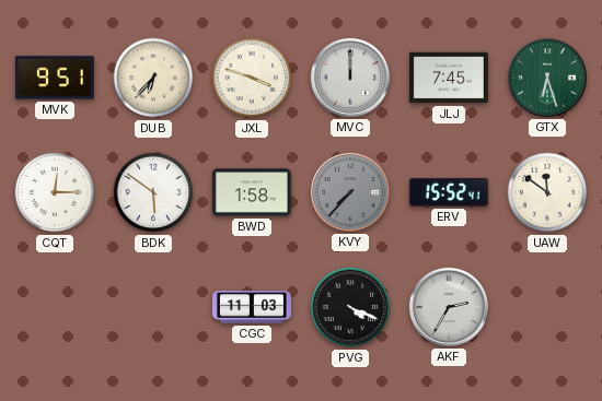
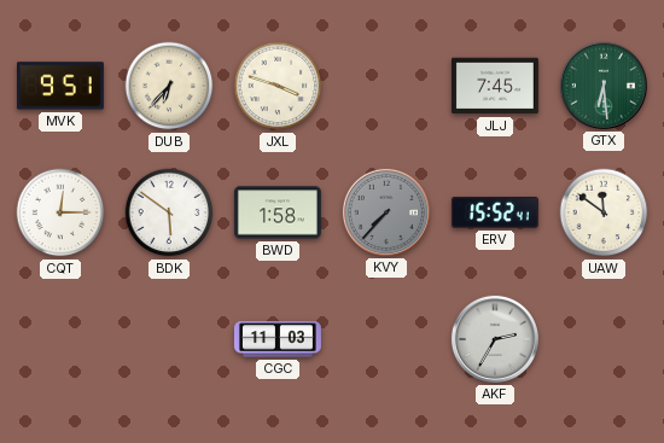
MVC: 12:00 -> none
GTX: 6:27 -> 6:29
PVG: 4:19 -> none
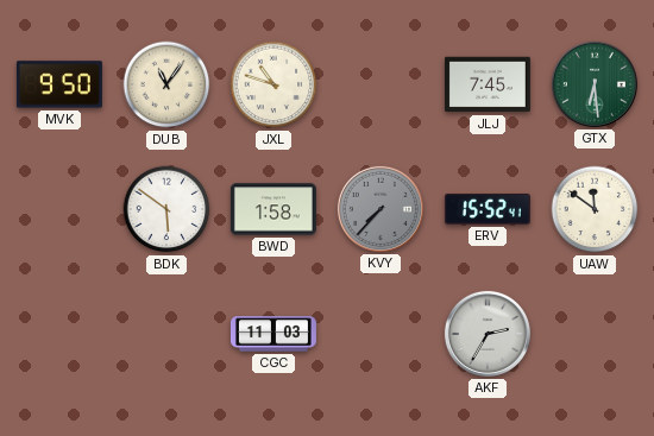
MVK: 9:51 -> 9:50
DUB: 6:37 -> 11:06
JXL: 3:48 -> 10:48
CQT: 12:15 -> none
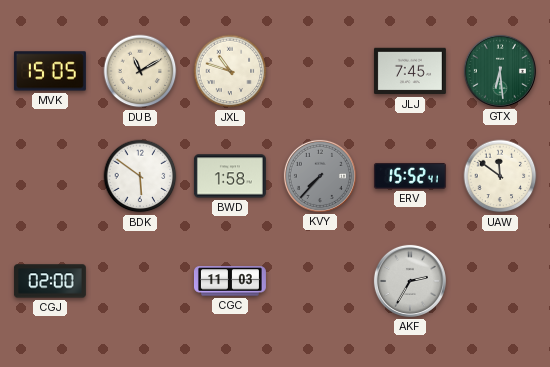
MVK: 9:50 -> 15:05
DUB: 11:06 -> 11:10
CGJ: none -> 02:00
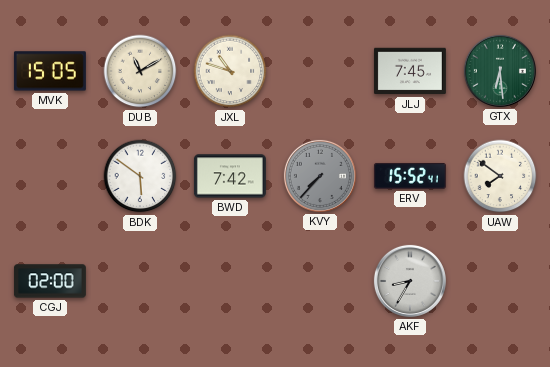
BWD: 1:58 -> 7:42
UAW: 11:51 -> 7:51
CGC: 11:03 -> none
AKF: 2:35 -> 8:35
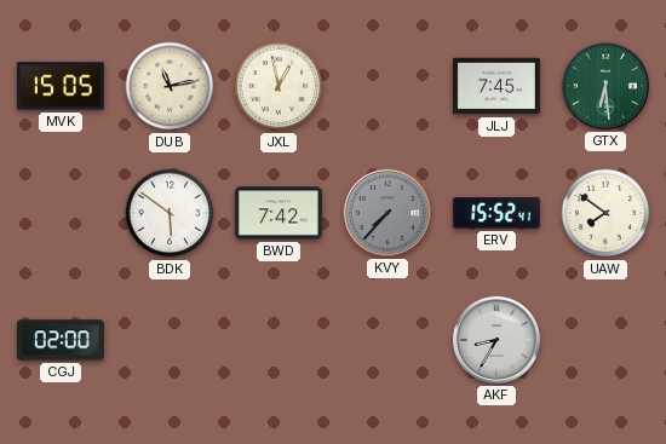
DUB: 11:10 -> 11:13
JXL: 10:48 -> 12:58
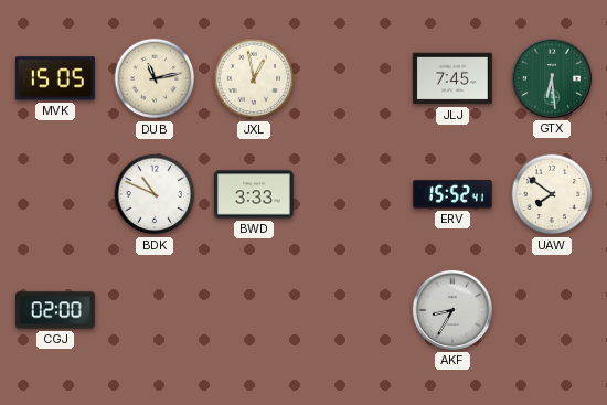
BDK: 5:51 -> 10:49
BWD: 7:42 -> 3:33
KVY: 7:37 -> none
